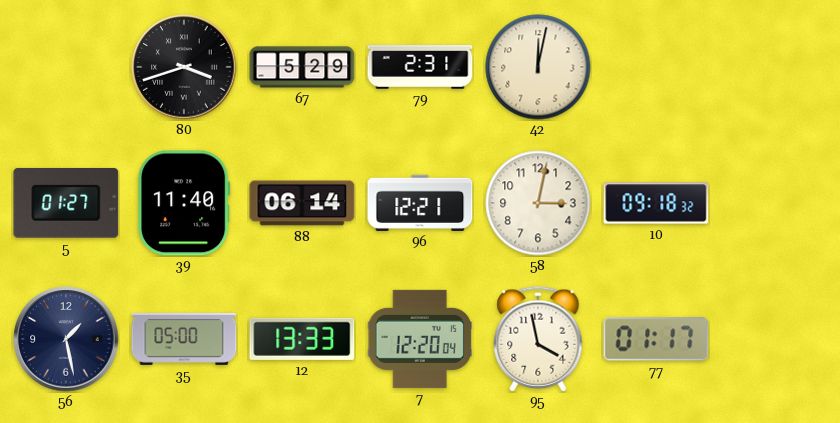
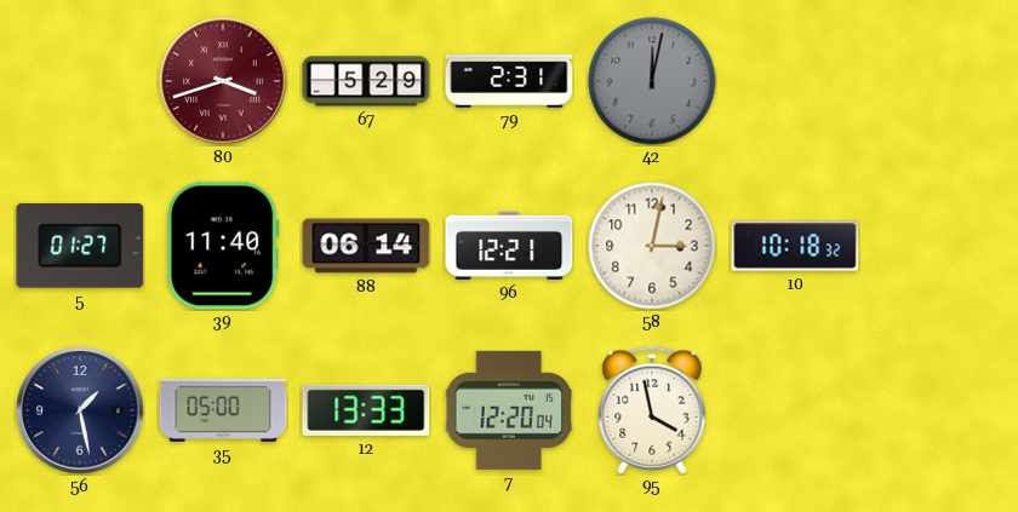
80 dial: black -> burgundy
42 dial: cream -> grey
10: 09:18 -> 10:18
77: 01:17 -> none
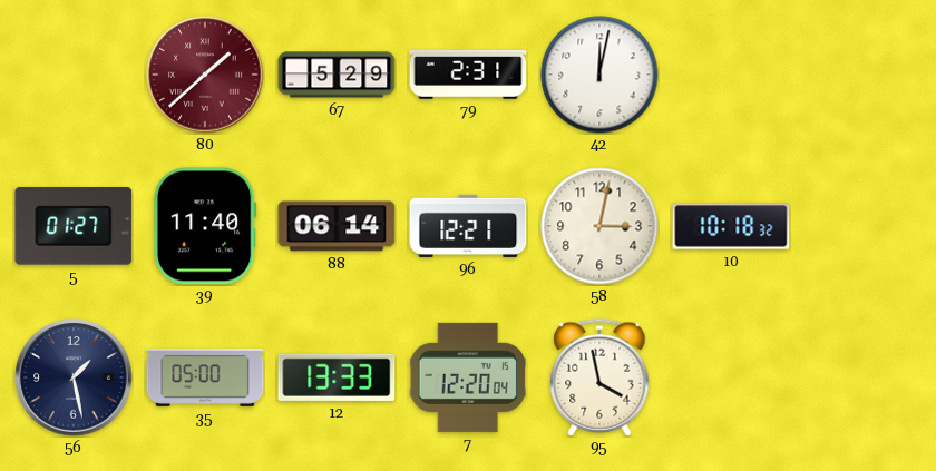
80: 3:42 -> 1:38
42 dial: grey -> white
